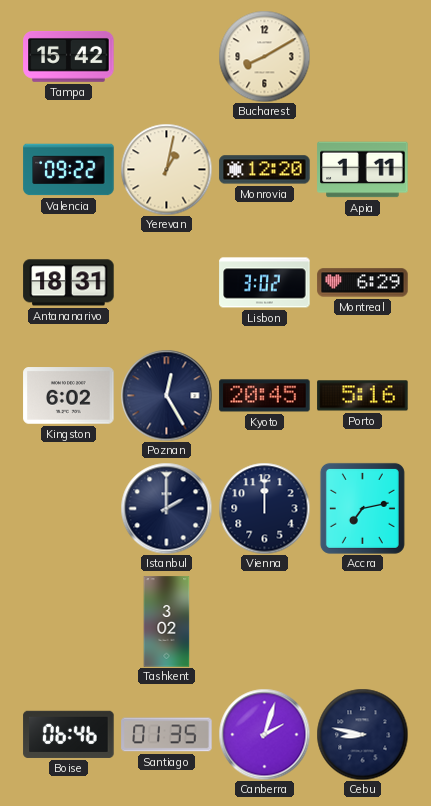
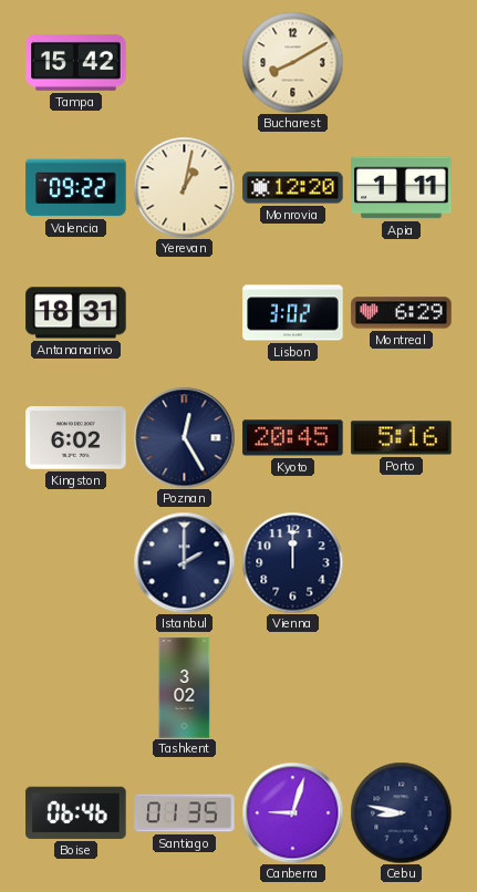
Accra: 7:13 -> none
Canberra: 2:03 -> 9:03
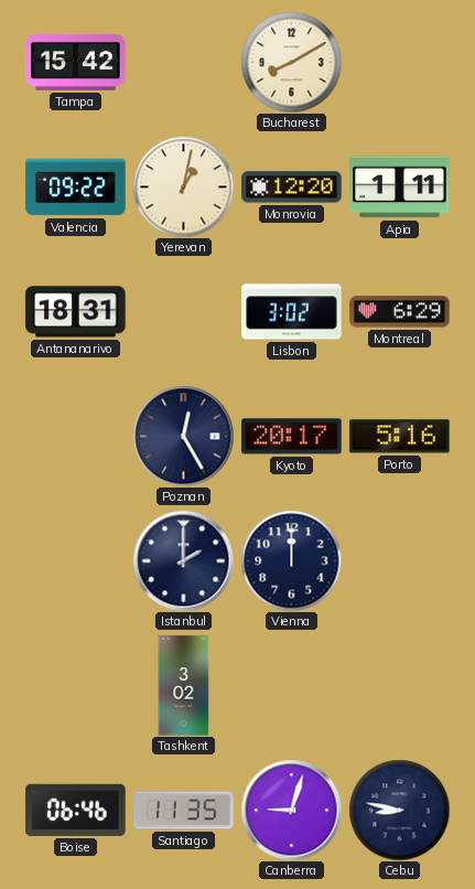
Kingston: 6:02 -> none
Kyoto: 20:45 -> 20:17
Santiago: 01:35 -> 11:35
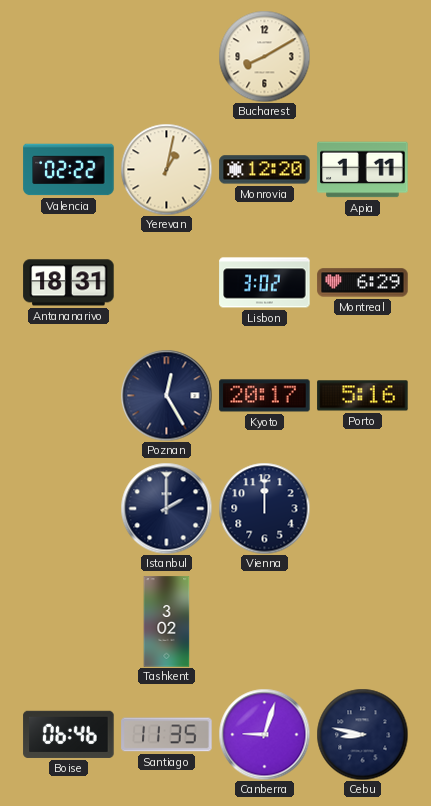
Tampa: 15:42 -> none
Valencia: 09:22 -> 02:22
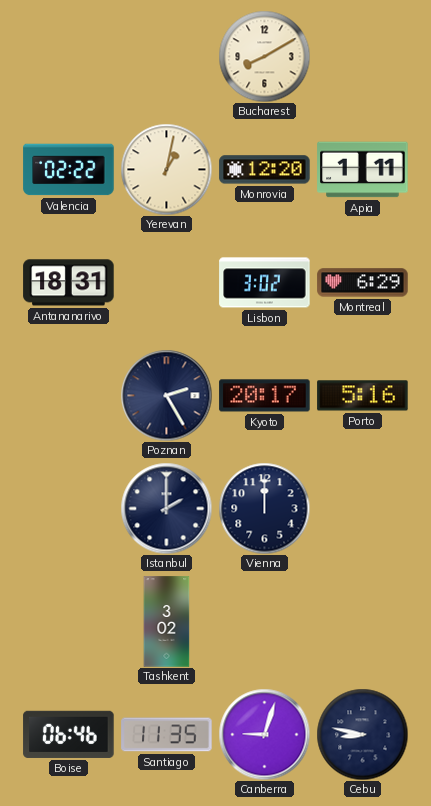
Poznan: 12:25 -> 2:25
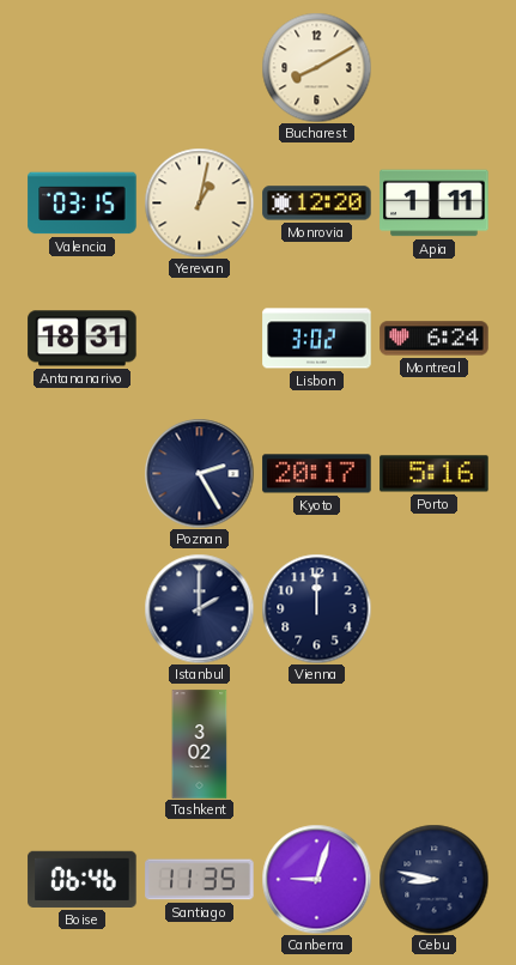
Valencia: 02:22 -> 03:15
Montreal: 6:29 -> 6:24
